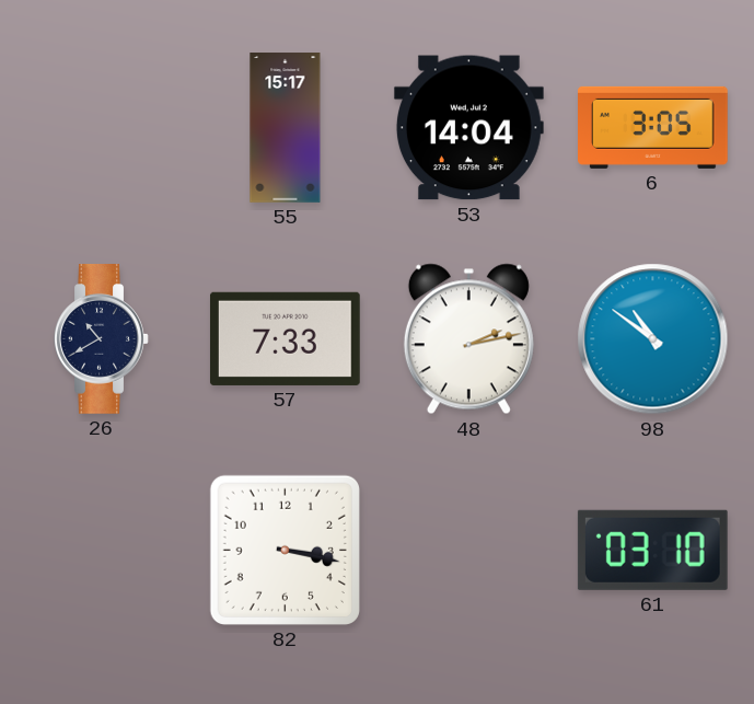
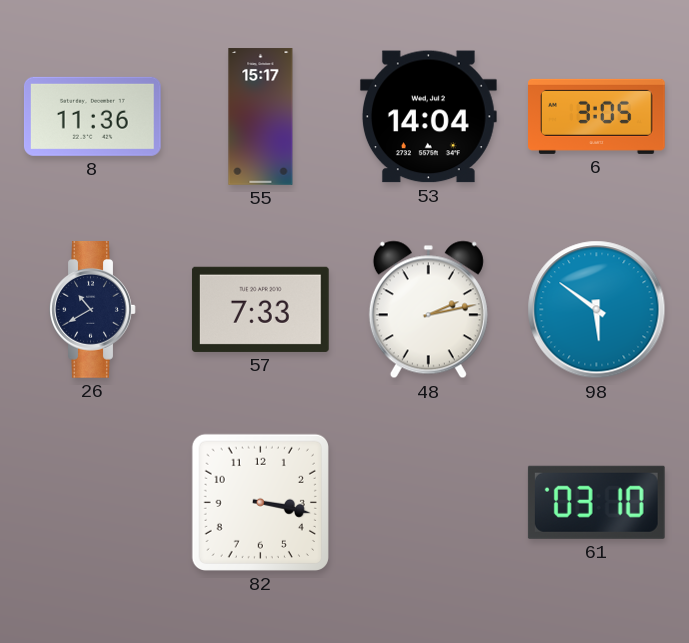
8: none -> 11:36
98: 10:51 -> 5:51
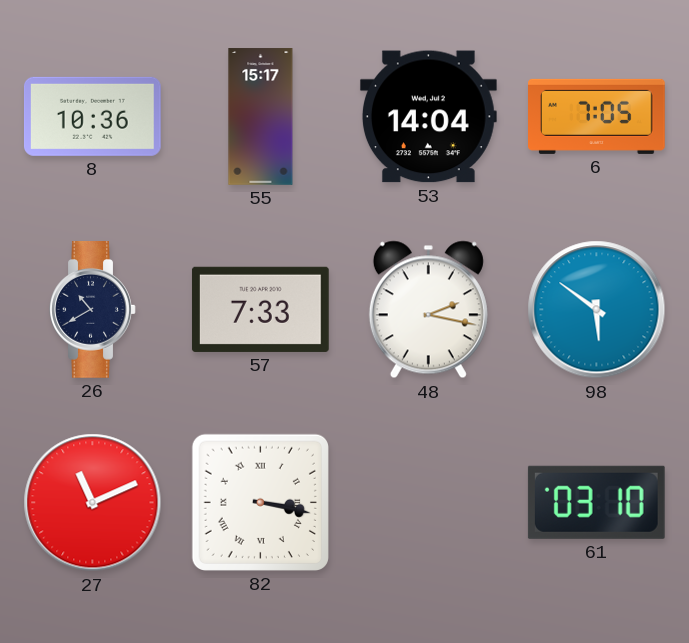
8: 11:36 -> 10:36
6: 3:05 -> 7:05
48: 2:13 -> 2:17
27: none -> 11:11
82 numerals: Arabic -> Roman
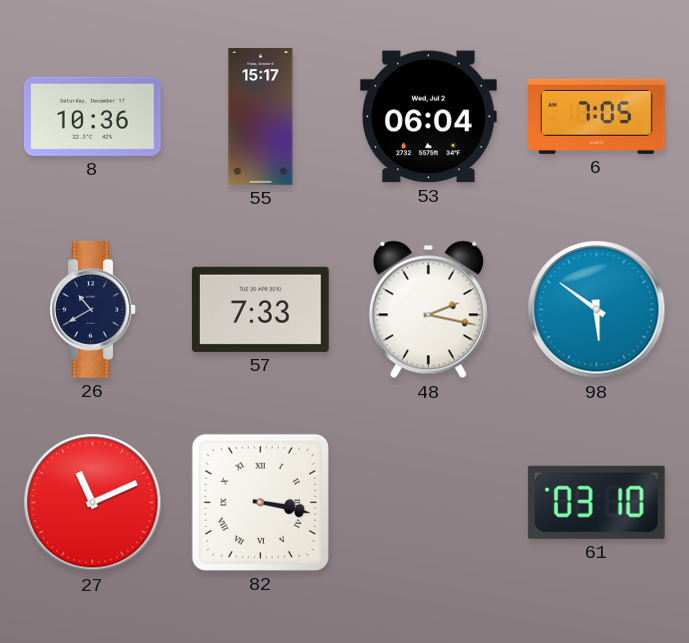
53: 14:04 -> 06:04
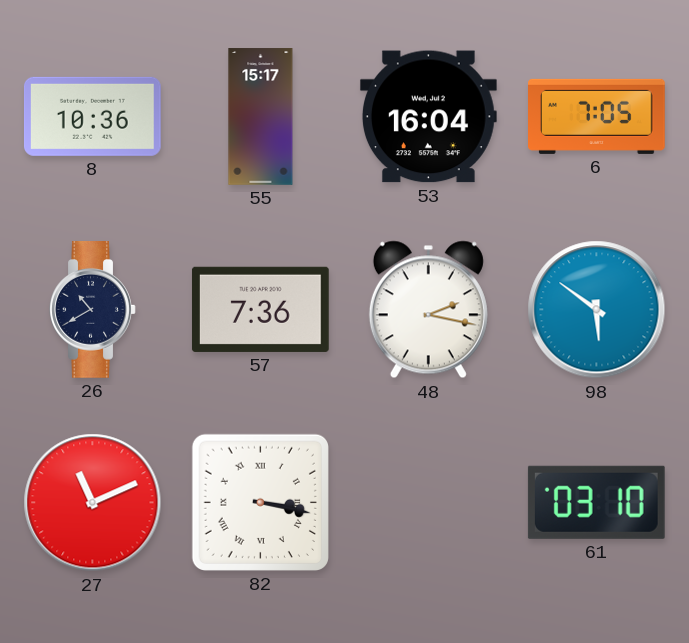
53: 06:04 -> 16:04
57: 7:33 -> 7:36
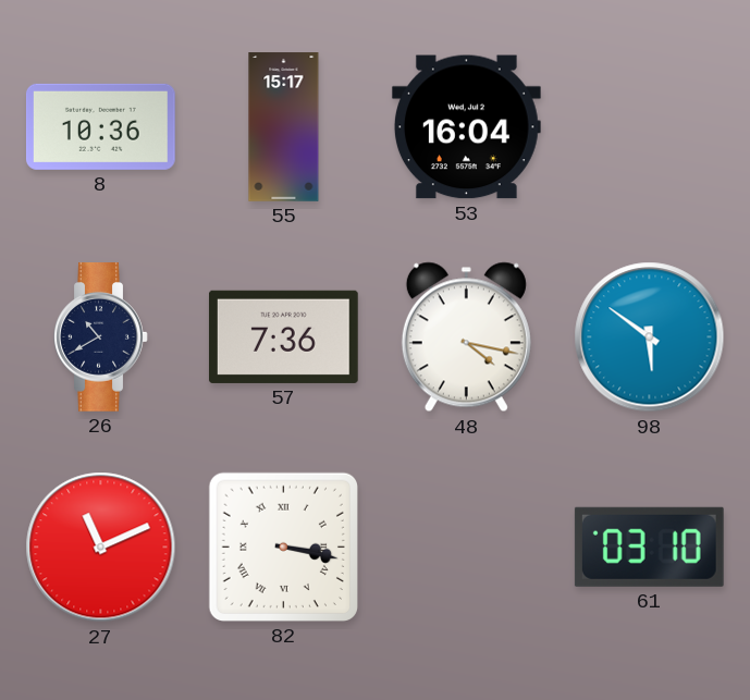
6: 7:05 -> none
48: 2:17 -> 4:17
